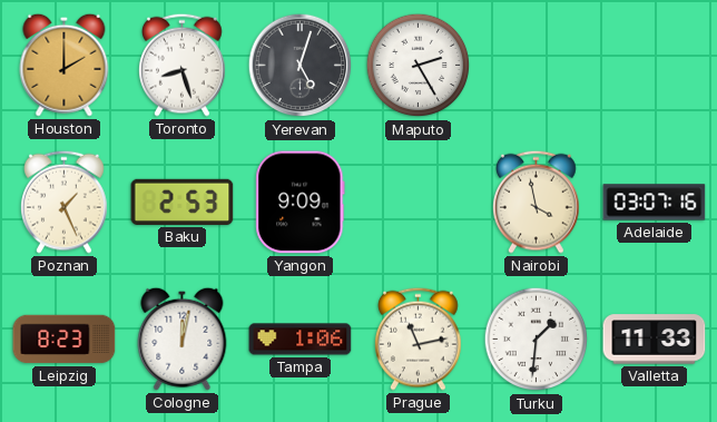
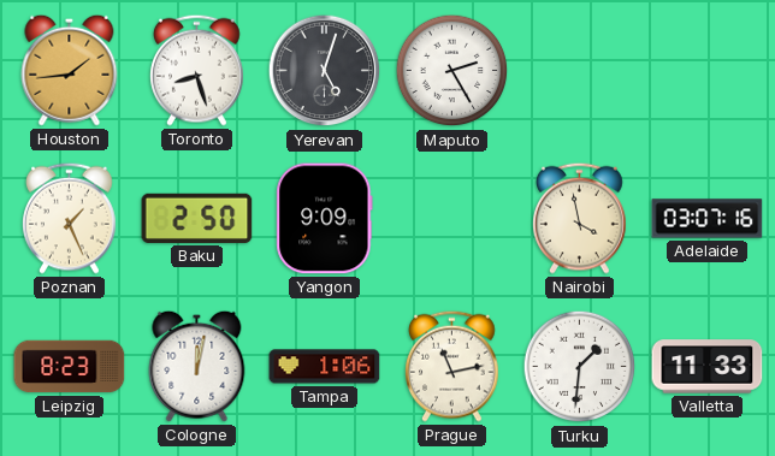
Houston: 2:00 -> 1:44
Baku: 2:53 -> 2:50
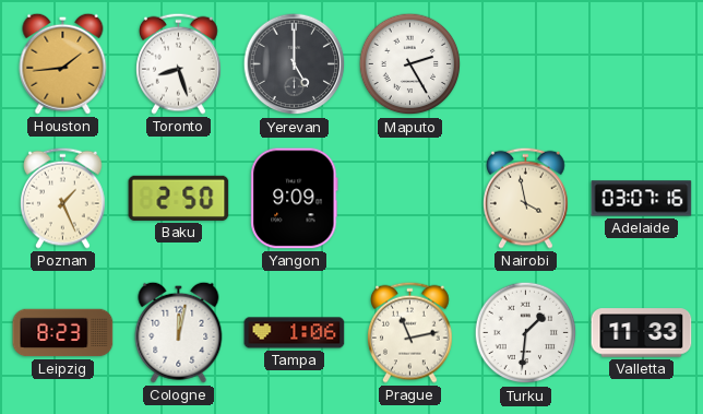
Yerevan: 5:03 -> 5:00
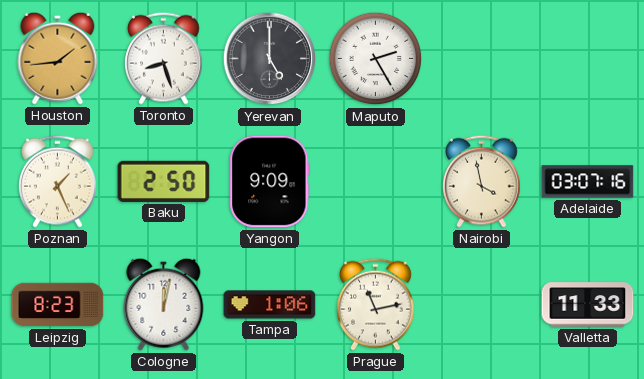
Turku: 1:31 -> none
